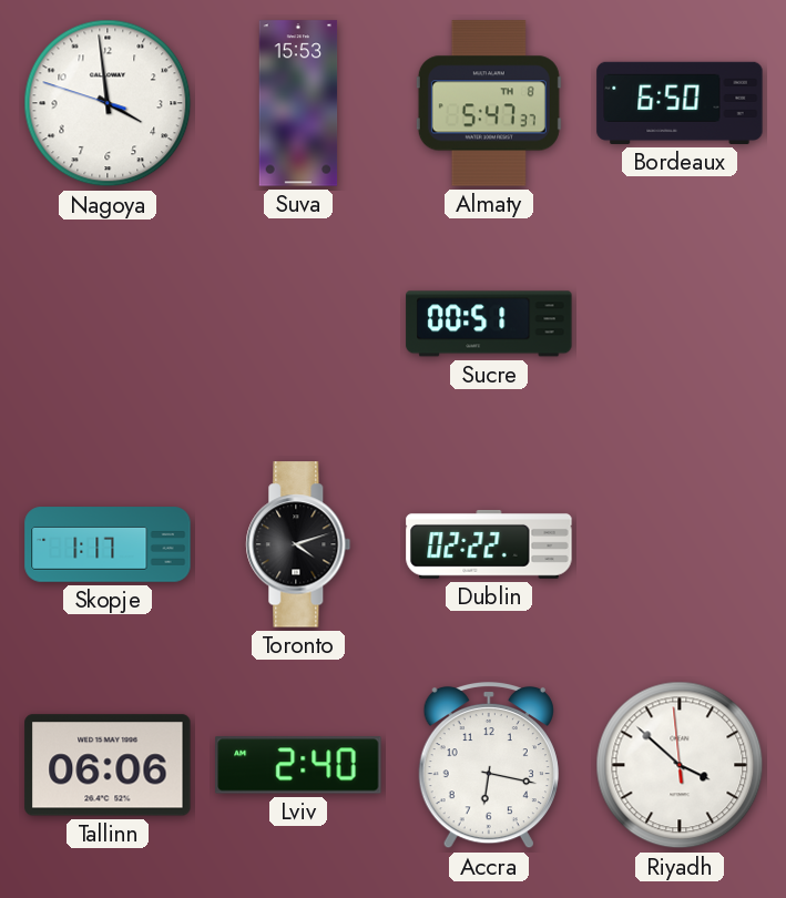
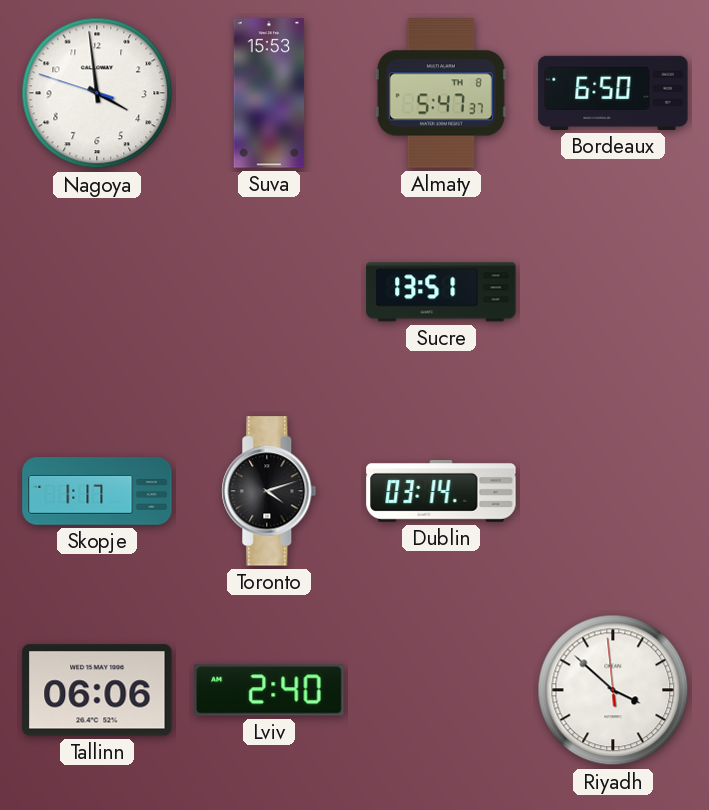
Sucre: 00:51 -> 13:51
Dublin: 02:22 -> 03:14
Accra: 6:17 -> none
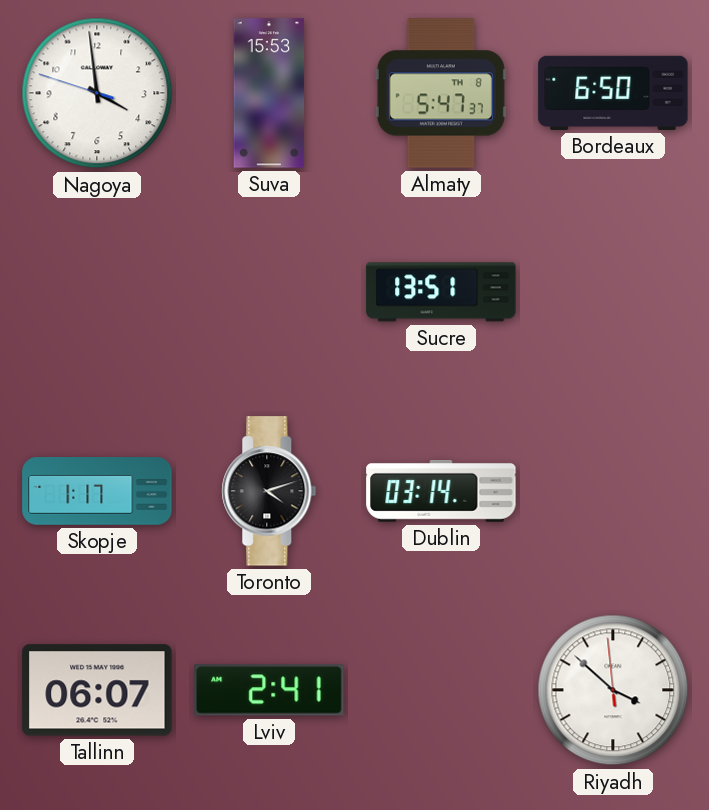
Tallinn: 06:06 -> 06:07
Lviv: 2:40 -> 2:41
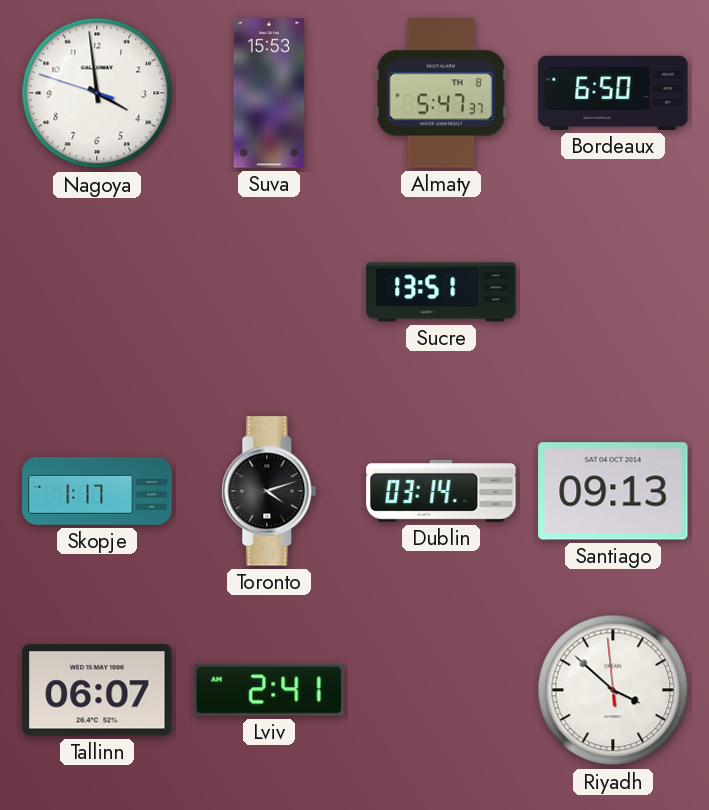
Santiago: none -> 09:13
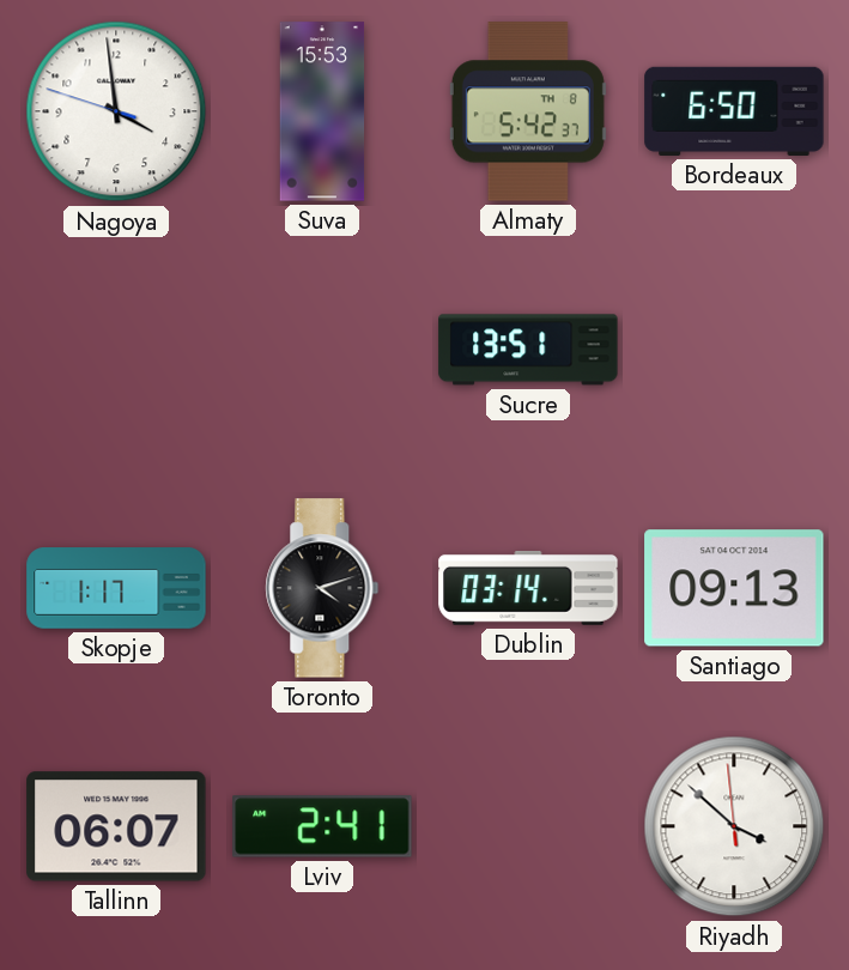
Almaty: 5:47 -> 5:42
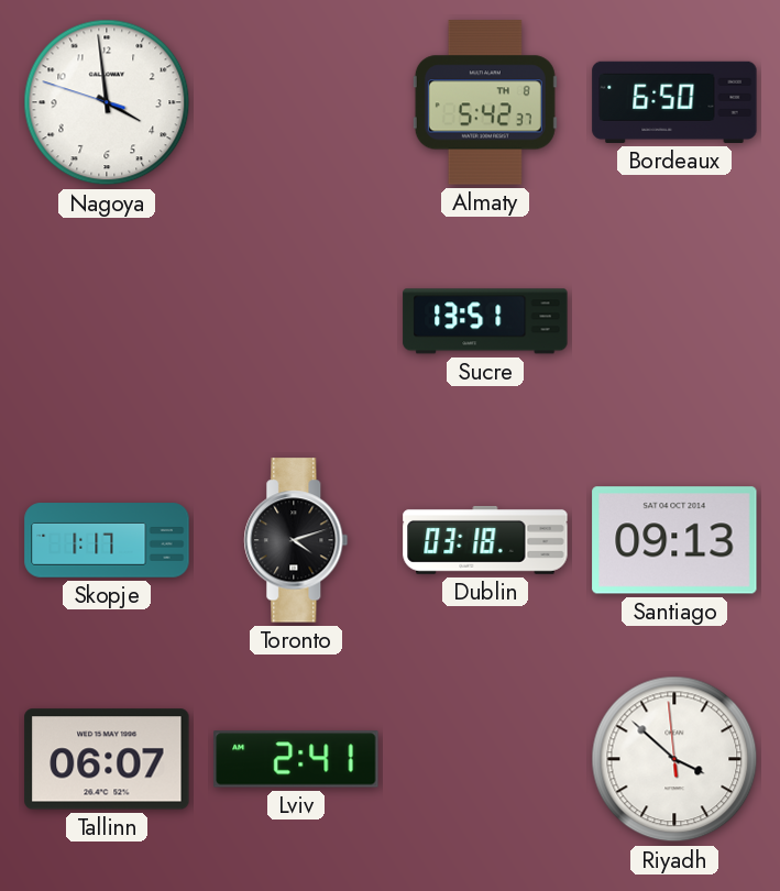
Suva: 15:53 -> none
Dublin: 03:14 -> 03:18
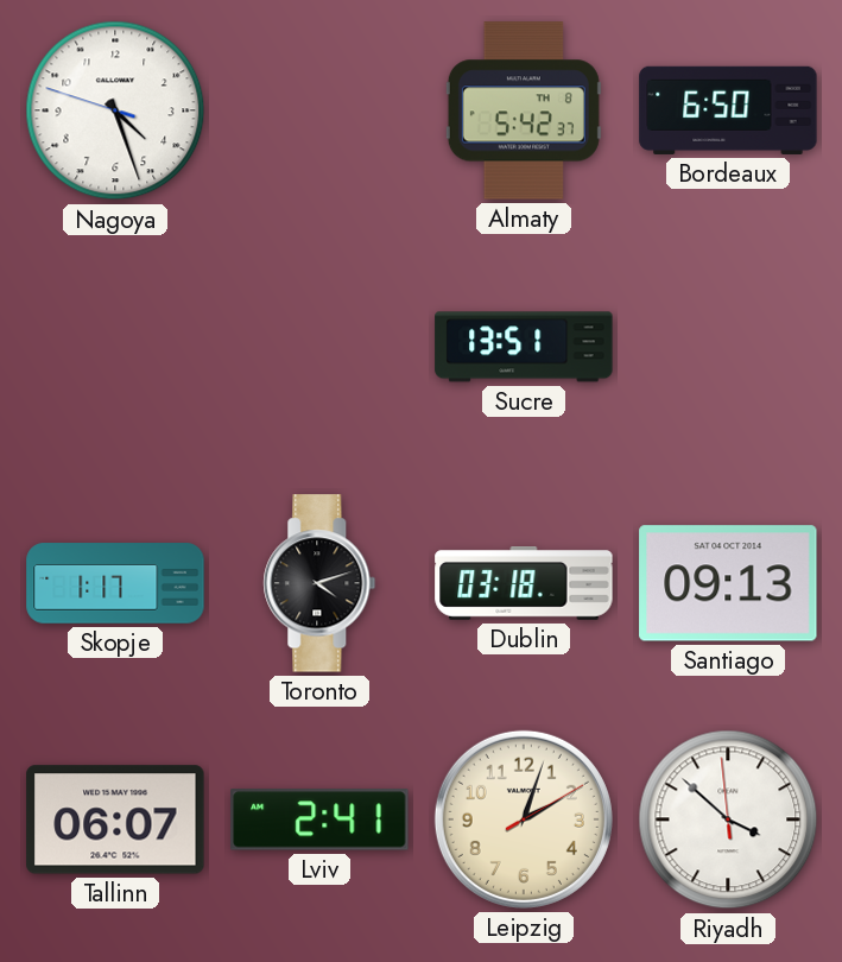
Nagoya: 3:58 -> 4:26
Leipzig: none -> 2:03
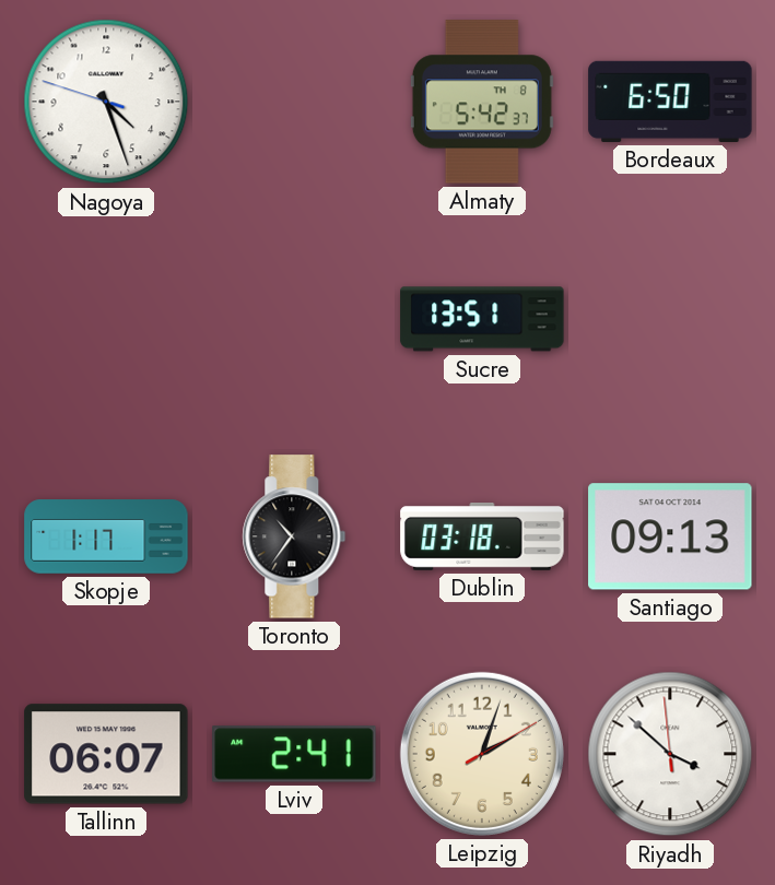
Toronto: 4:12 -> 10:36
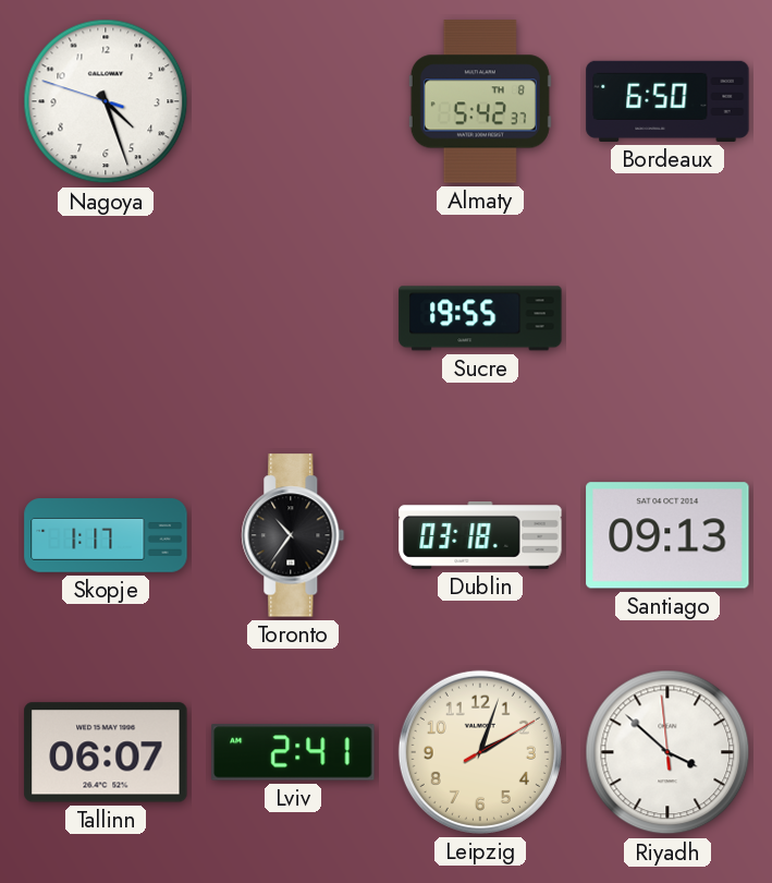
Sucre: 13:51 -> 19:55
